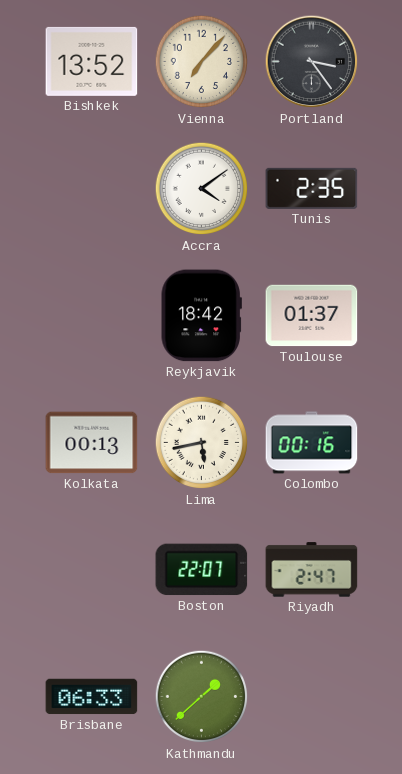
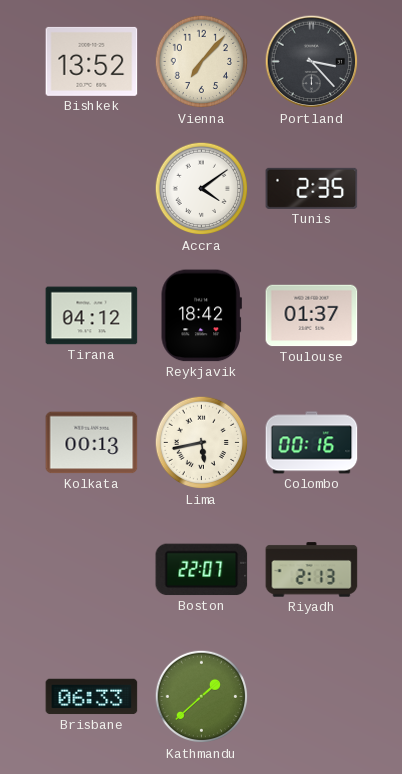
Portland: 3:24 -> 3:23
Tirana: none -> 04:12
Riyadh: 2:47 -> 2:13
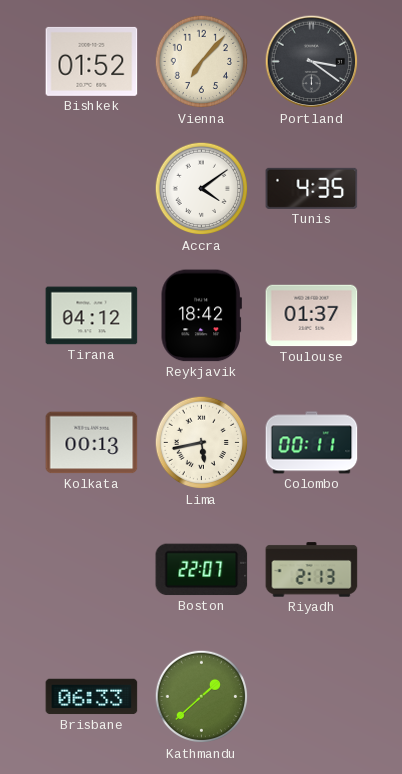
Bishkek: 13:52 -> 01:52
Portland: 3:23 -> 3:21
Tunis: 2:35 -> 4:35
Colombo: 00:16 -> 00:11
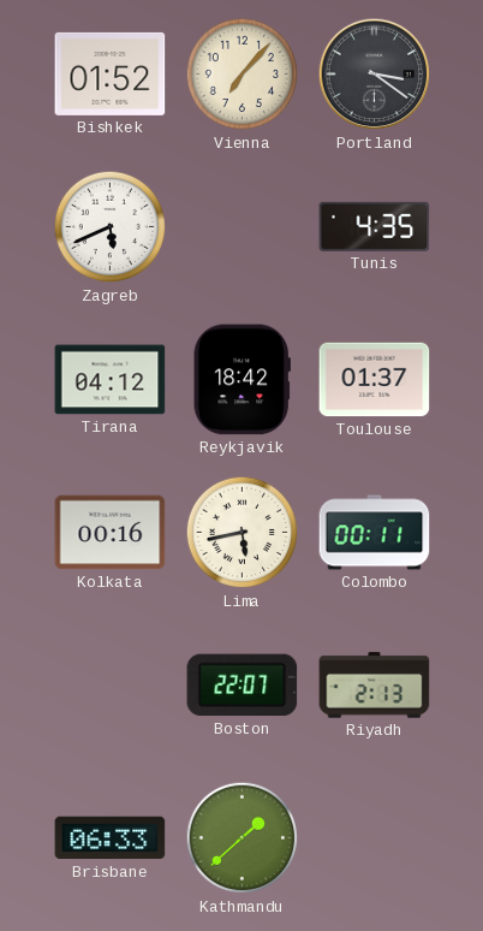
Zagreb: none -> 5:41
Accra: 4:09 -> none
Kolkata: 00:13 -> 00:16
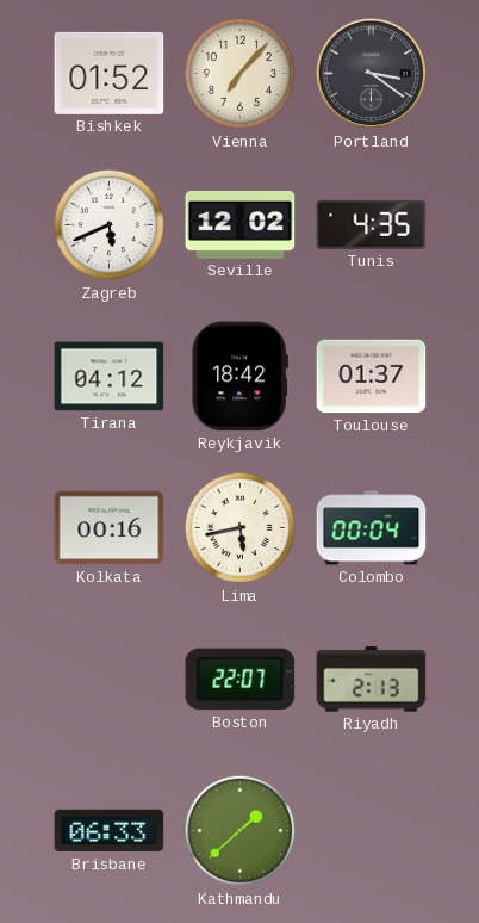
Seville: none -> 12:02
Colombo: 00:11 -> 00:04
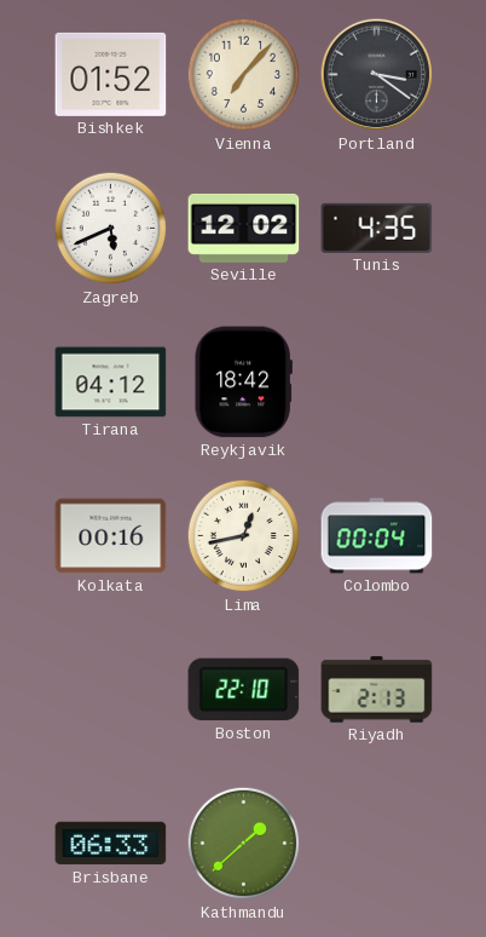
Toulouse: 01:37 -> none
Lima: 5:43 -> 12:43
Boston: 22:07 -> 22:10
